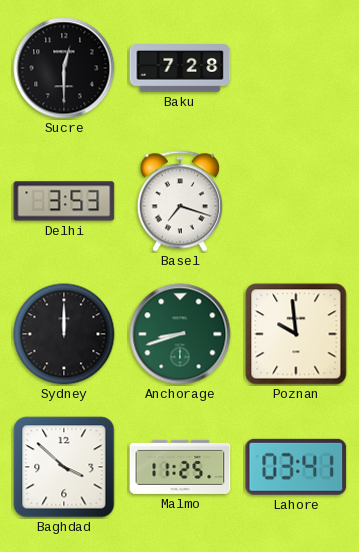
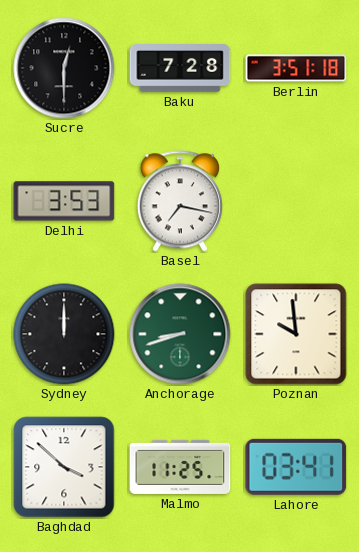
Berlin: none -> 3:51
Basel: 7:18 -> 7:17
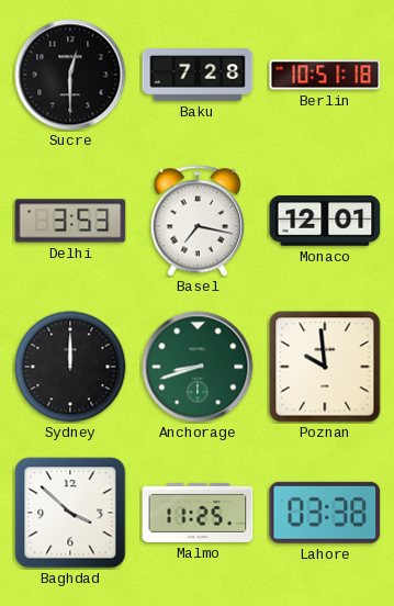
Berlin: 3:51 -> 10:51
Monaco: none -> 12:01
Lahore: 03:41 -> 03:38
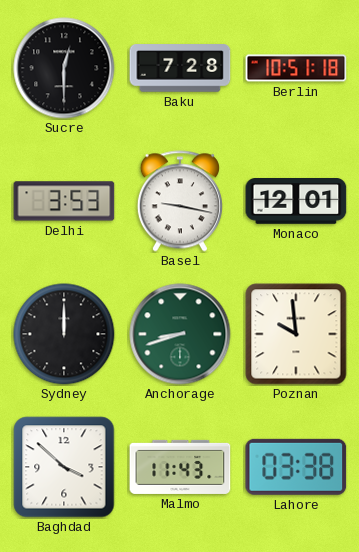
Basel: 7:17 -> 9:17
Malmo: 11:25 -> 11:43
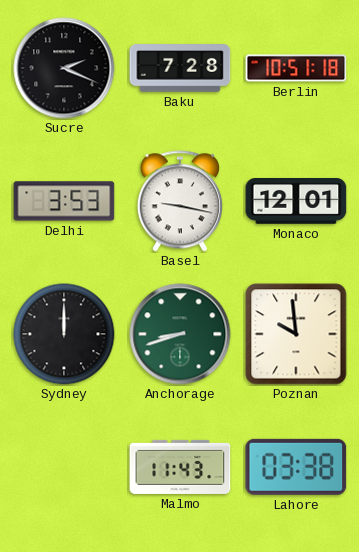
Sucre: 12:30 -> 2:19
Baghdad: 3:52 -> none
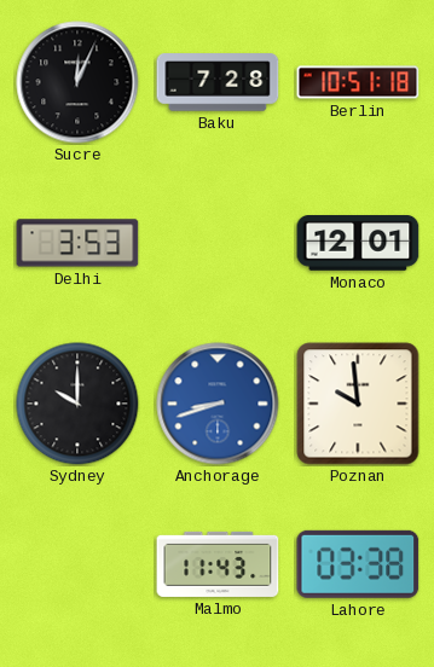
Sucre: 2:19 -> 12:04
Basel: 9:17 -> none
Sydney: 12:00 -> 10:00
Anchorage dial: green -> blue
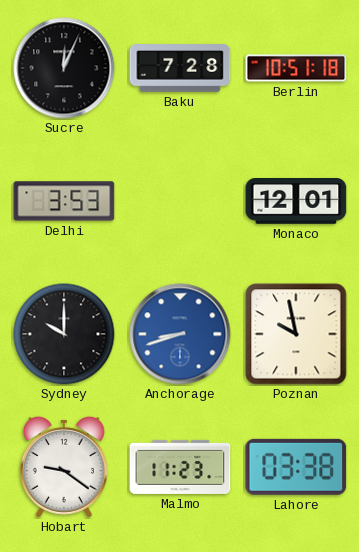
Poznan: 9:59 -> 9:58
Hobart: none -> 9:21
Malmo: 11:43 -> 11:23
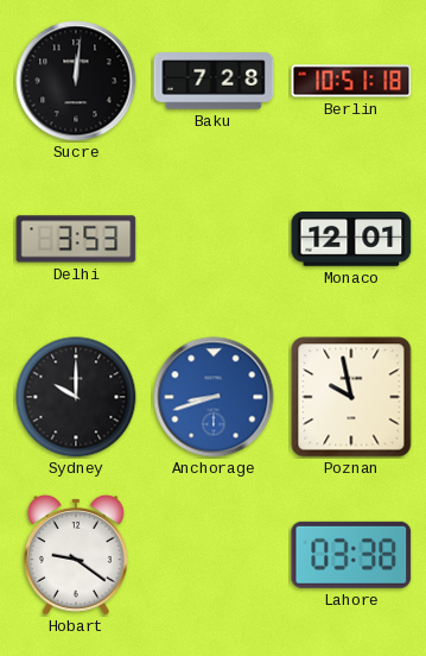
Sucre: 12:04 -> 12:01
Malmo: 11:23 -> none
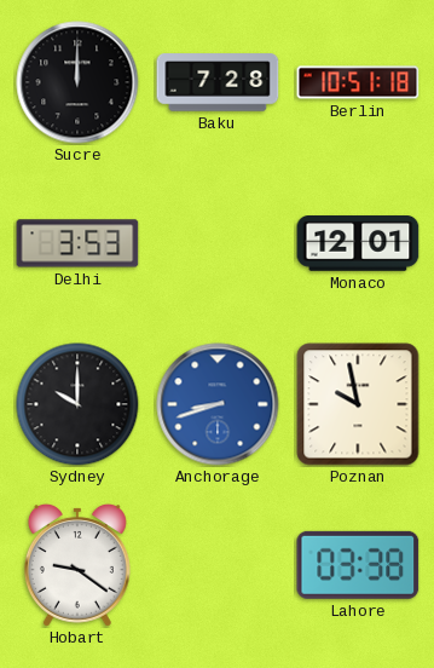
Sucre: 12:01 -> 12:00
